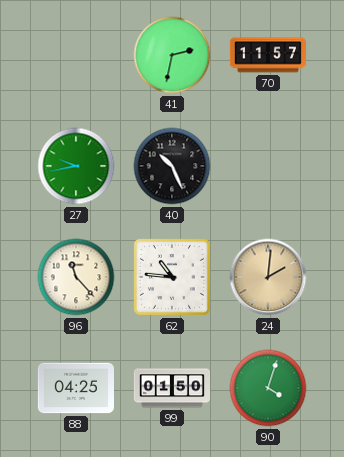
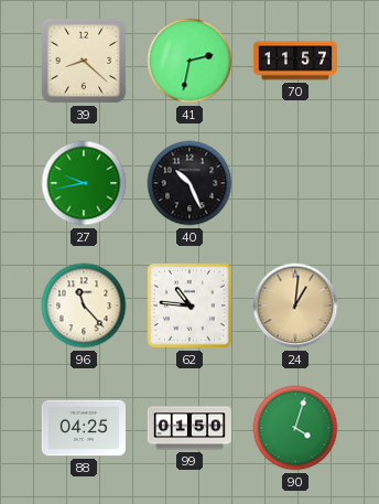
39: none -> 8:22
24: 2:01 -> 1:01
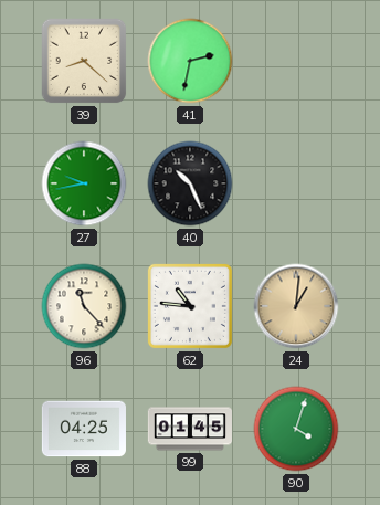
70: 11:57 -> none
99: 01:50 -> 01:45
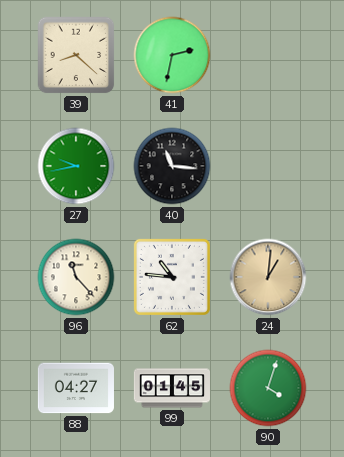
40: 10:26 -> 11:16
88: 04:25 -> 04:27
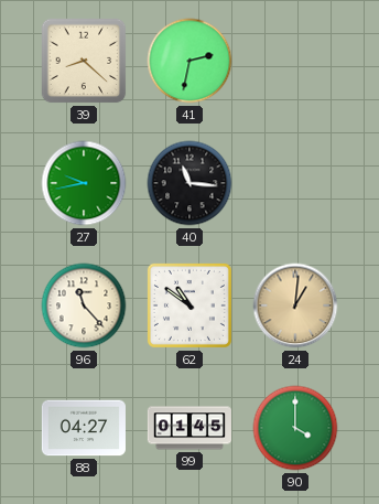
62: 10:46 -> 10:51
90: 4:03 -> 4:00
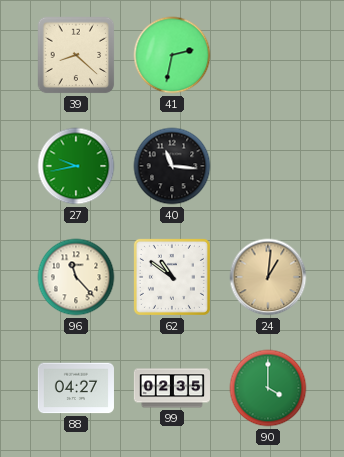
99: 01:45 -> 02:35
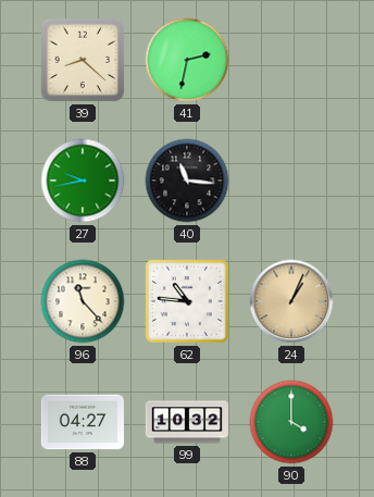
62: 10:51 -> 10:46
24: 1:01 -> 1:04
99: 02:35 -> 10:32
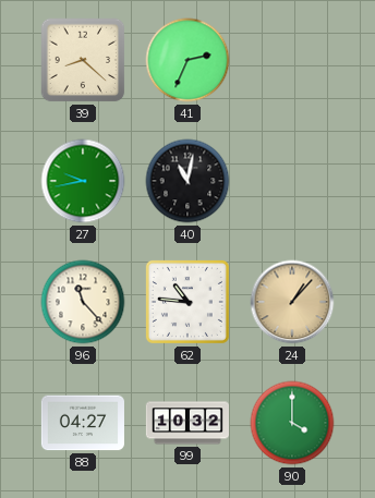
41: 2:32 -> 2:34
40: 11:16 -> 11:02
24: 1:04 -> 1:07
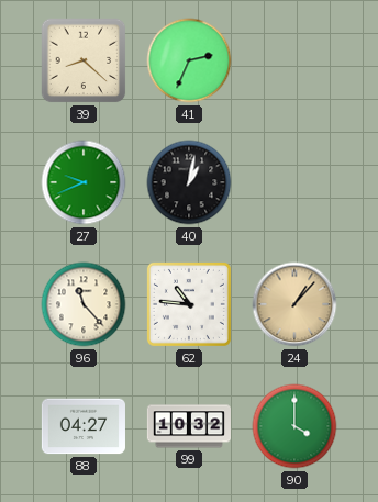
27: 9:43 -> 9:41
40: 11:02 -> 1:02
